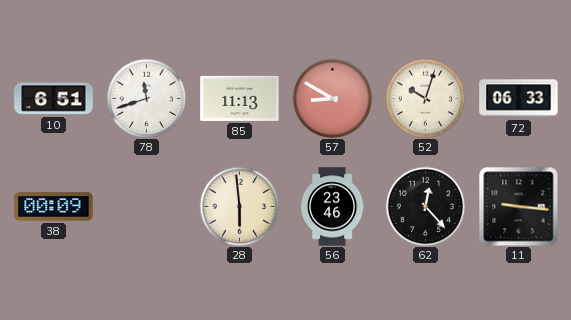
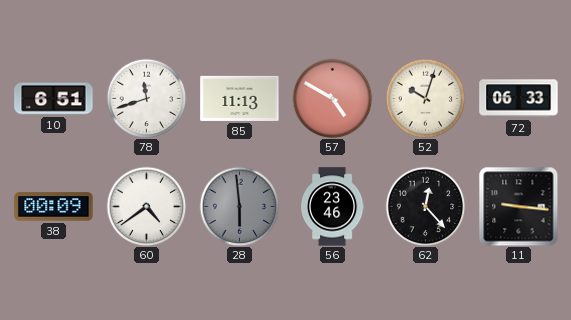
57: 8:50 -> 4:50
60: none -> 4:39
28 dial: cream -> grey
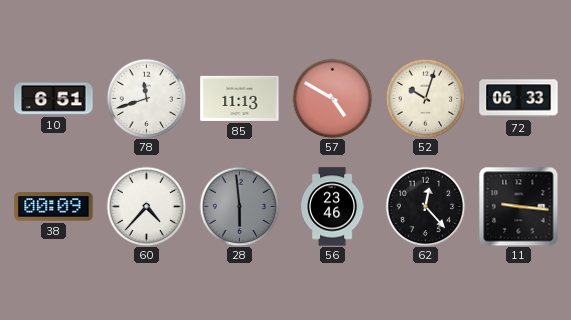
60: 4:39 -> 4:37
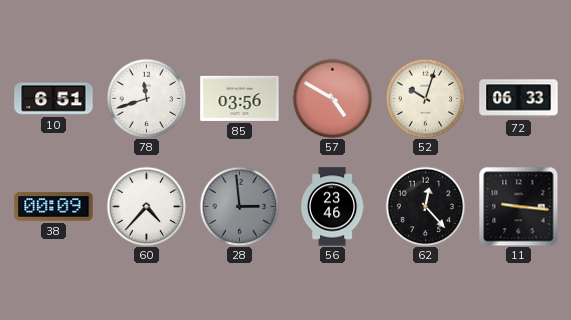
85: 11:13 -> 03:56
28: 5:59 -> 2:59
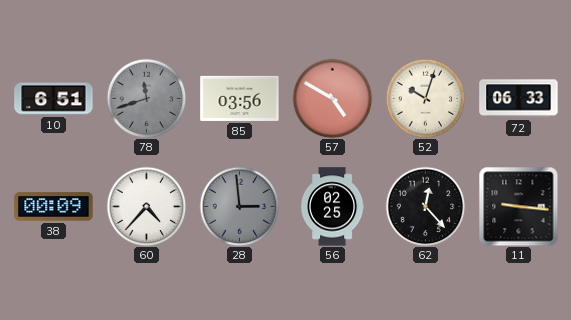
78 dial: white -> grey
56: 23:46 -> 02:25
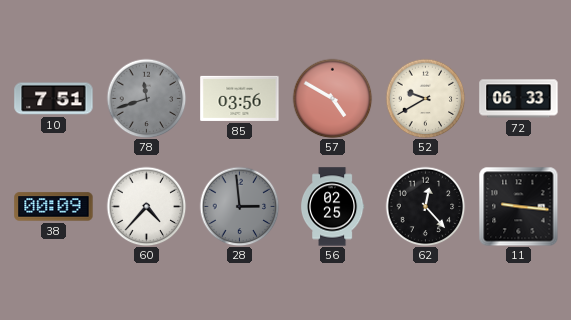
10: 6:51 -> 7:51
52: 10:03 -> 9:40
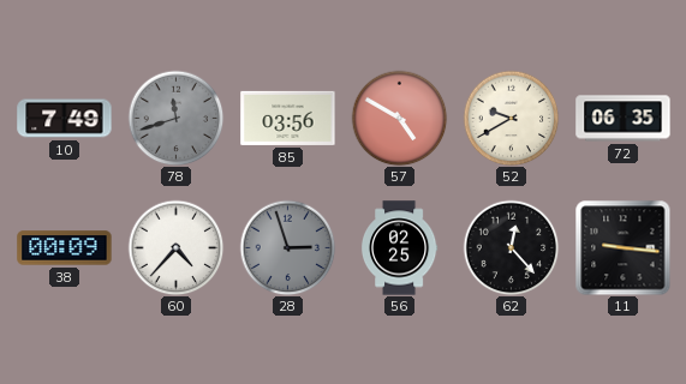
10: 7:51 -> 7:49
72: 06:33 -> 06:35
28: 2:59 -> 2:57
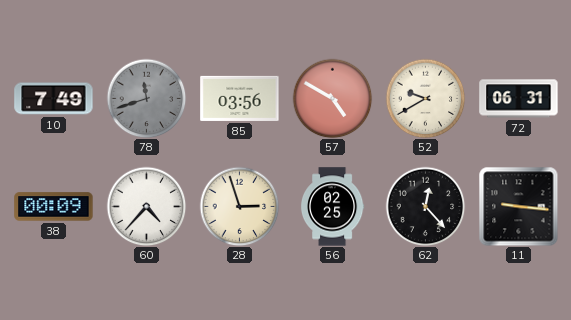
72: 06:35 -> 06:31
28 dial: grey -> cream
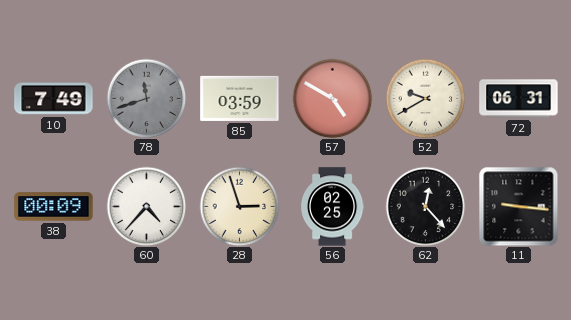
85: 03:56 -> 03:59
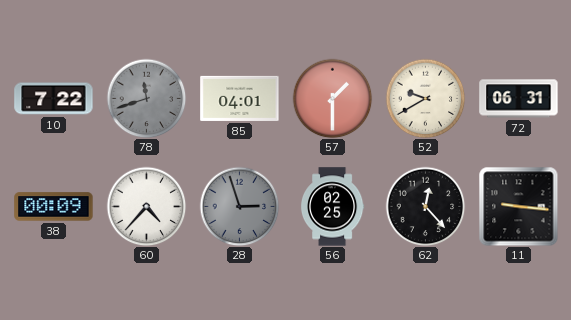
10: 7:49 -> 7:22
85: 03:59 -> 04:01
57: 4:50 -> 1:30
28 dial: cream -> grey
